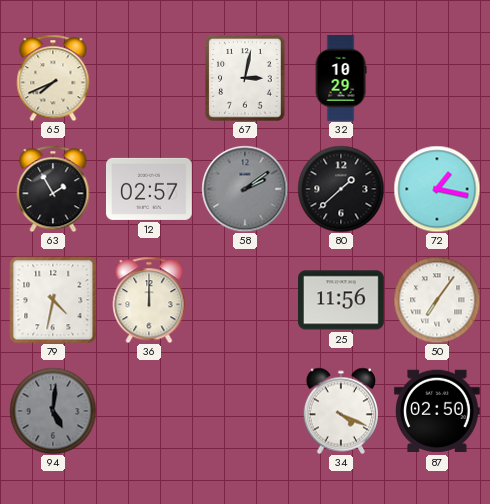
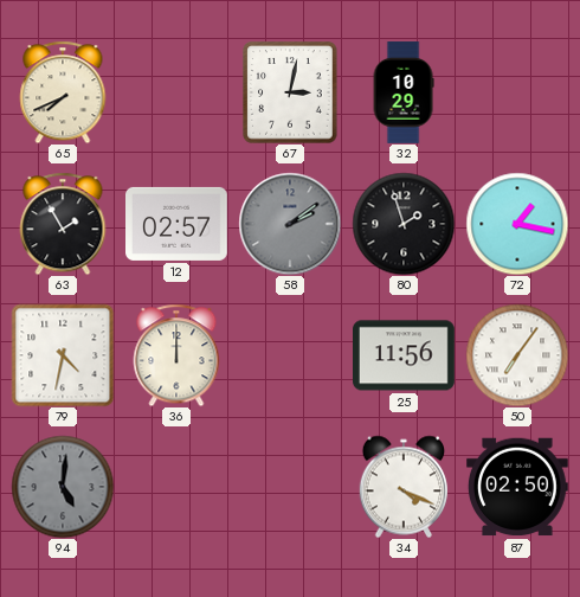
80: 1:38 -> 1:57
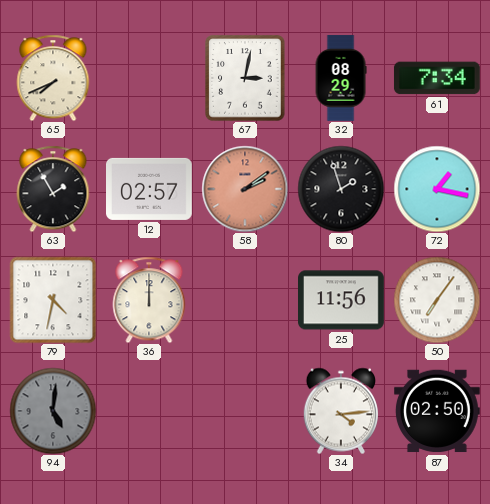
32: 10:29 -> 08:29
61: none -> 7:34
58 dial: grey -> salmon
34: 4:19 -> 4:14
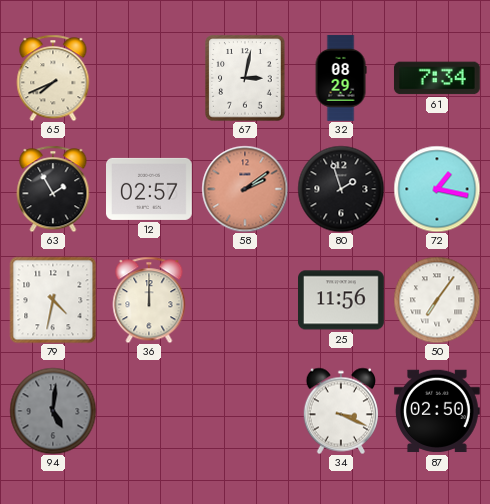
34: 4:14 -> 3:19
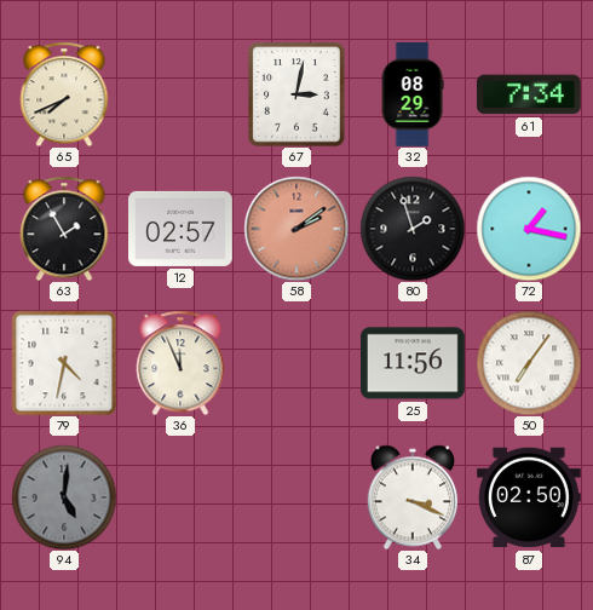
36: 12:00 -> 11:56
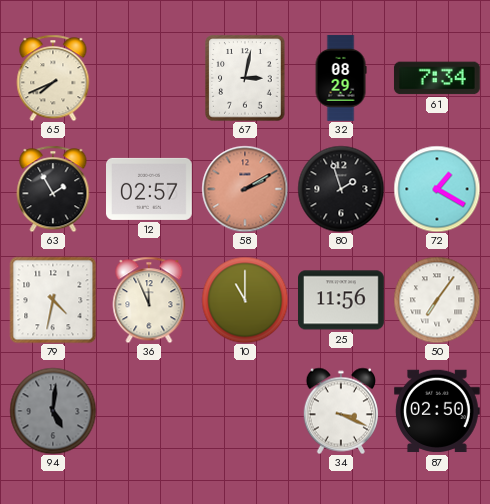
58: 2:09 -> 2:10
72: 1:17 -> 1:20
10: none -> 11:00
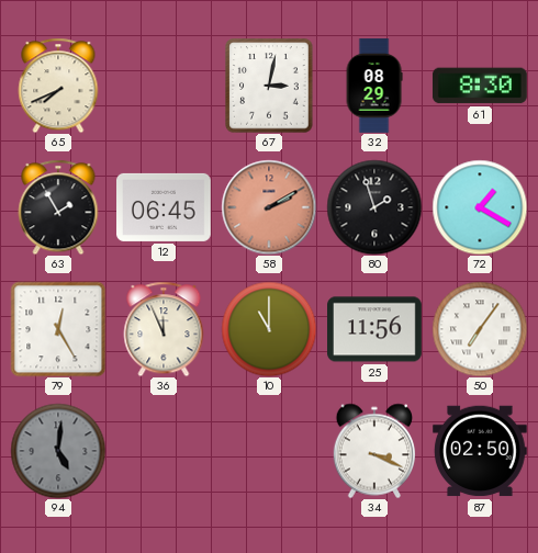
61: 7:34 -> 8:30
12: 02:57 -> 06:45
79: 4:32 -> 12:25
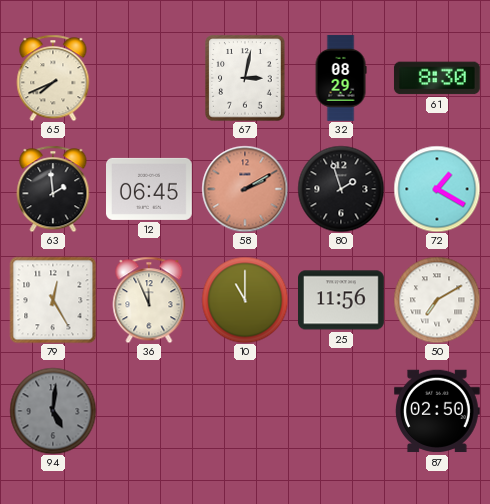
63: 1:55 -> 1:59
50: 7:06 -> 7:10
34: 3:19 -> none
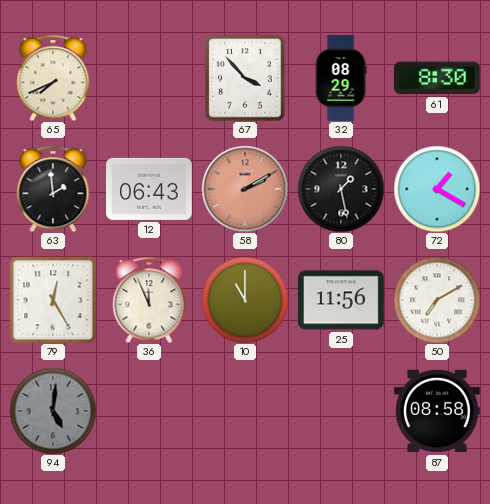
67: 3:02 -> 3:53
12: 06:45 -> 06:43
80: 1:57 -> 1:28
87: 02:50 -> 08:58
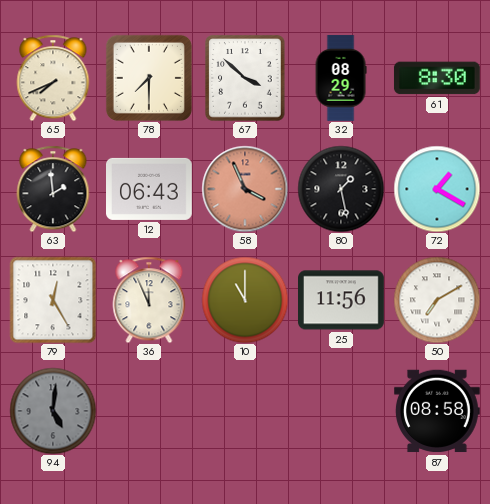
78: none -> 7:30
67: 3:53 -> 3:52
58: 2:10 -> 3:56
